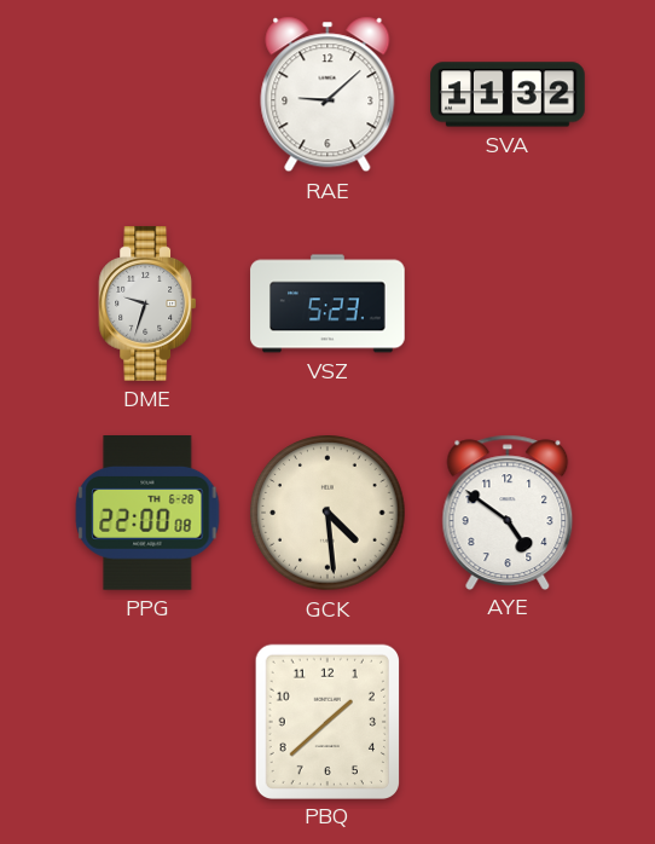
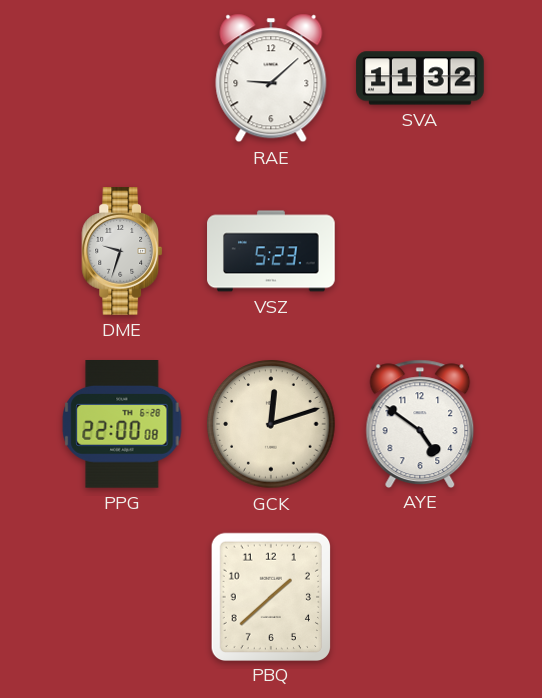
GCK: 4:29 -> 12:12
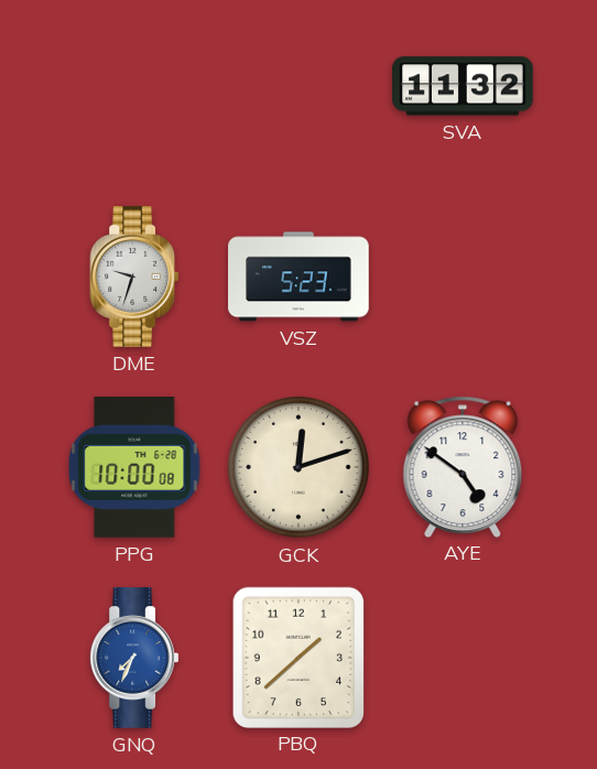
RAE: 9:08 -> none
PPG: 22:00 -> 10:00
GNQ: none -> 7:34
